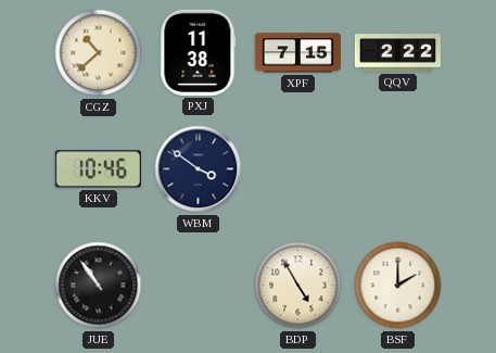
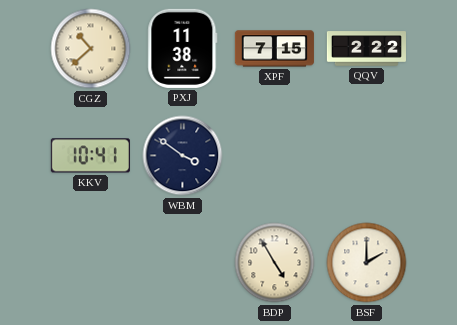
KKV: 10:46 -> 10:41
JUE: 10:54 -> none
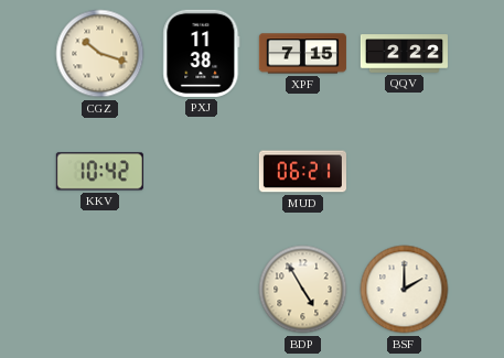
CGZ: 10:38 -> 10:18
KKV: 10:41 -> 10:42
WBM: 3:51 -> none
MUD: none -> 06:21
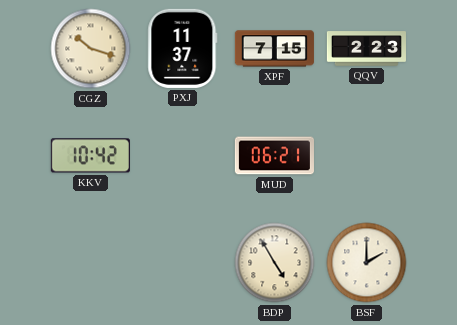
PXJ: 11:38 -> 11:37
QQV: 2:22 -> 2:23
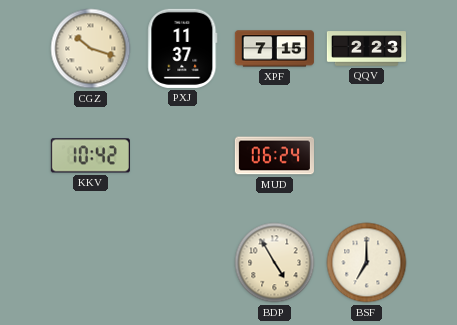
MUD: 06:21 -> 06:24
BSF: 2:00 -> 7:00
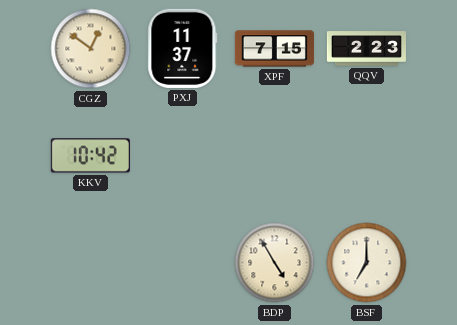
CGZ: 10:18 -> 12:51
MUD: 06:24 -> none
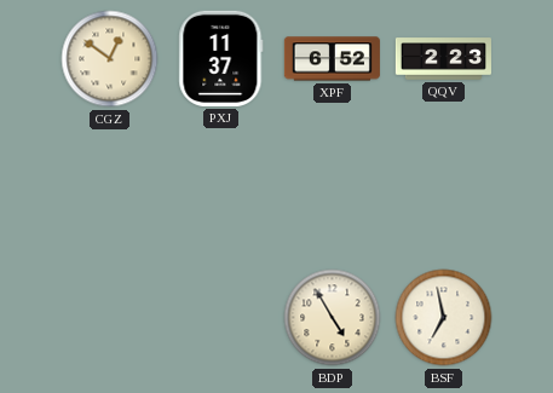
XPF: 7:15 -> 6:52
KKV: 10:42 -> none
BSF: 7:00 -> 6:58
